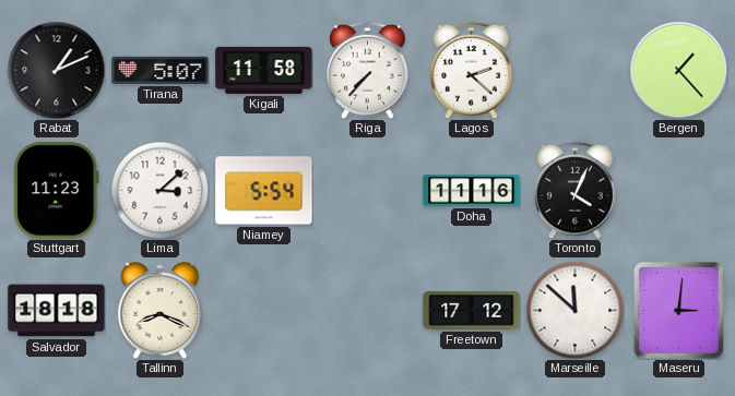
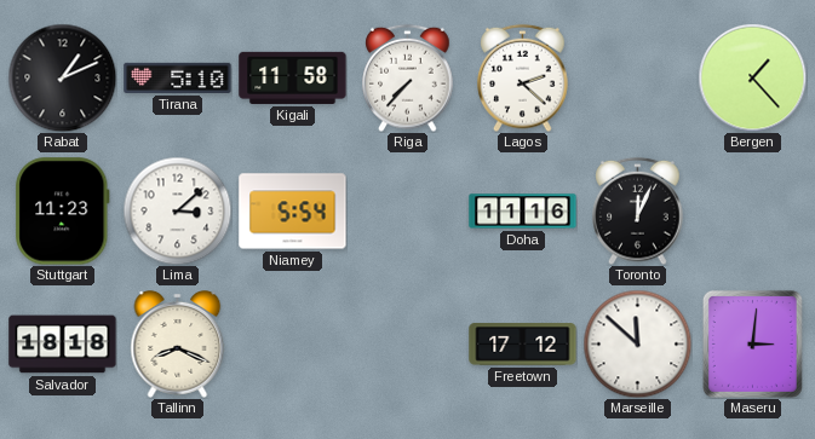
Tirana: 5:07 -> 5:10
Toronto: 4:04 -> 12:04
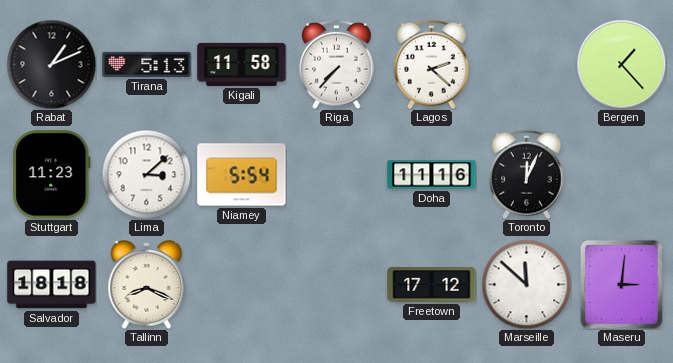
Tirana: 5:10 -> 5:13
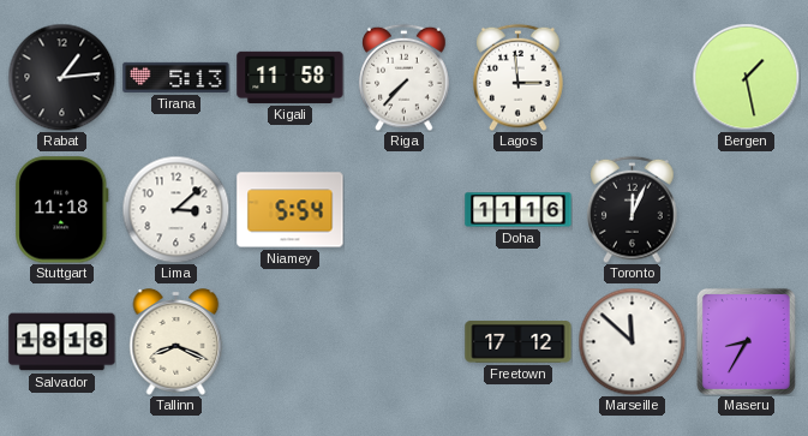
Rabat: 1:11 -> 1:14
Lagos: 2:22 -> 2:59
Bergen: 1:23 -> 1:28
Stuttgart: 11:23 -> 11:18
Maseru: 3:01 -> 8:35
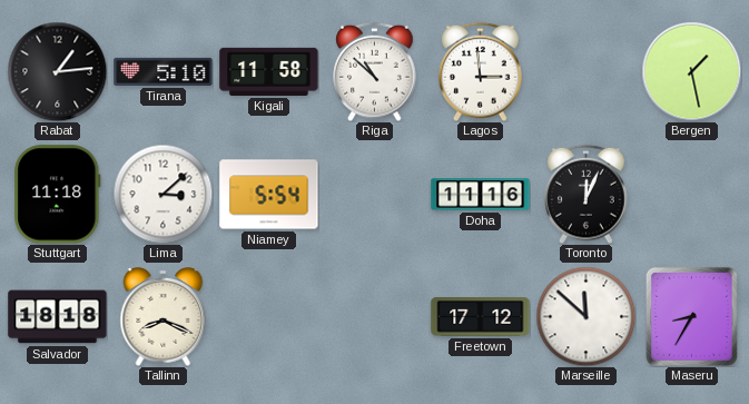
Tirana: 5:13 -> 5:10
Riga: 7:37 -> 10:52
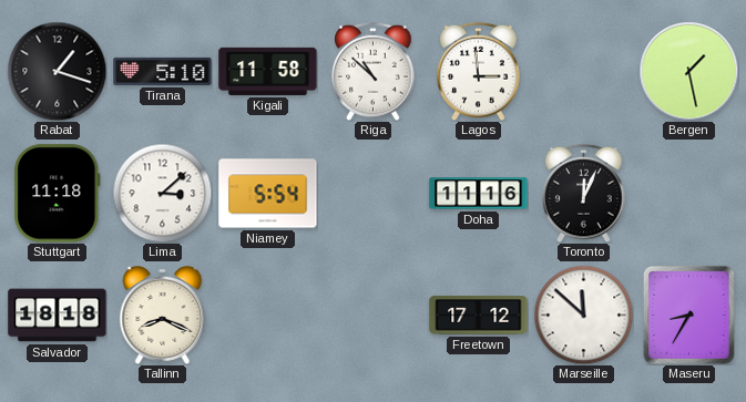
Rabat: 1:14 -> 1:18
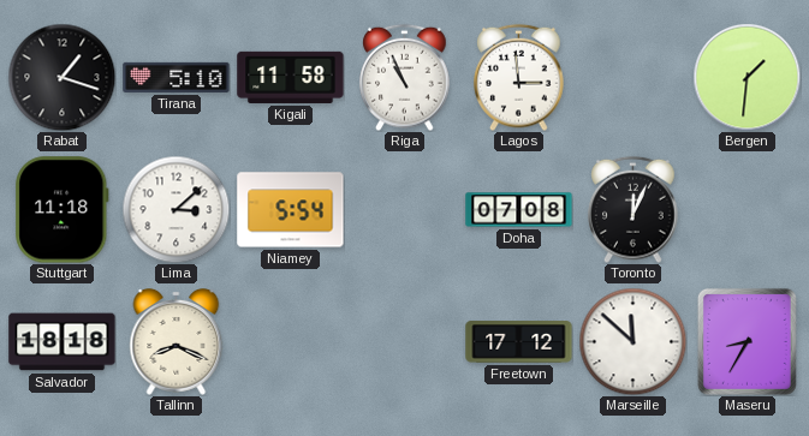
Riga: 10:52 -> 10:56
Bergen: 1:28 -> 1:31
Doha: 11:16 -> 07:08
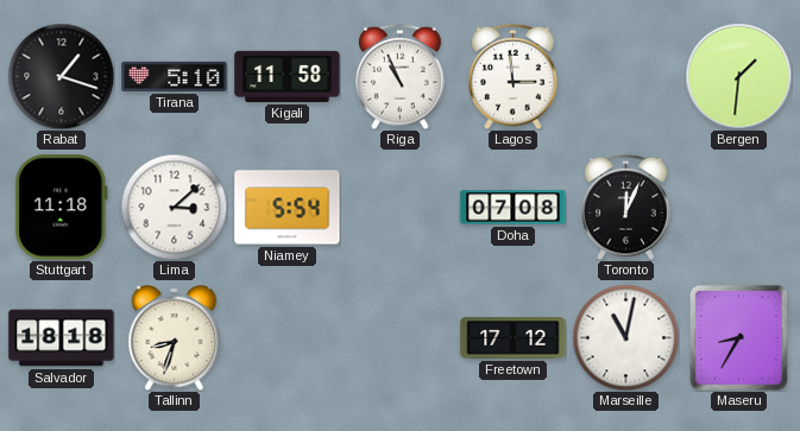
Tallinn: 8:19 -> 8:33
Marseille: 11:52 -> 11:02
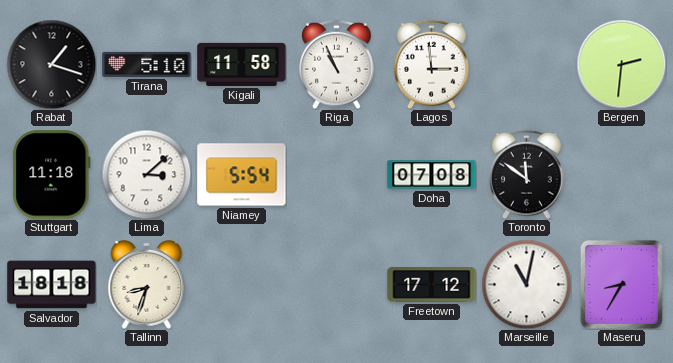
Bergen: 1:31 -> 2:31
Toronto: 12:04 -> 11:51
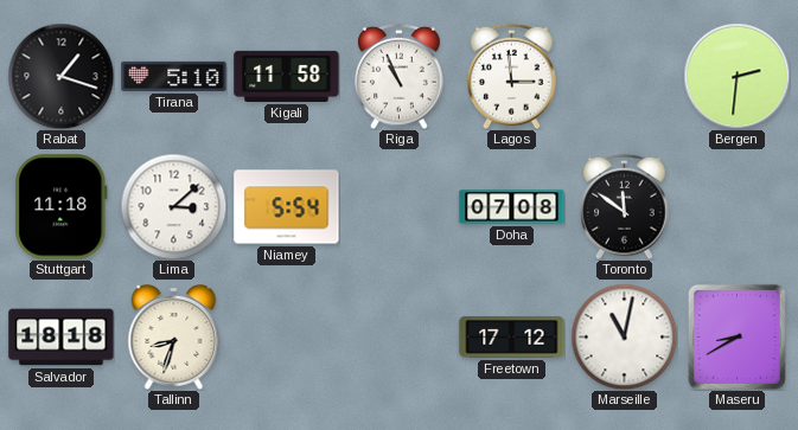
Maseru: 8:35 -> 8:40
